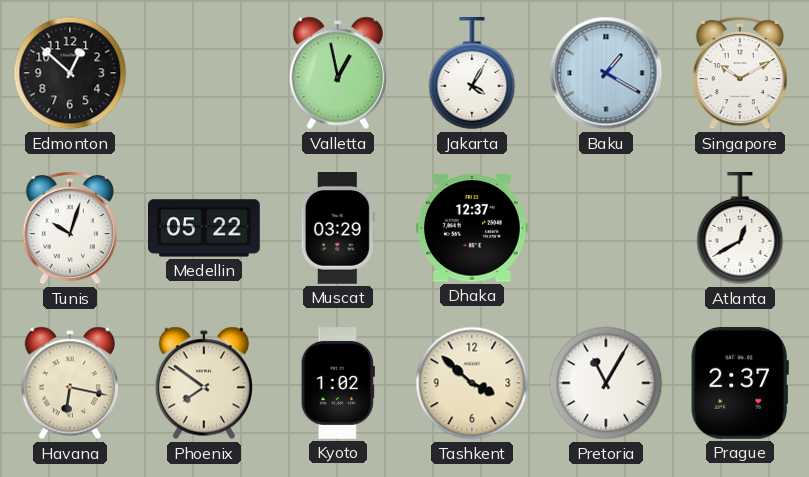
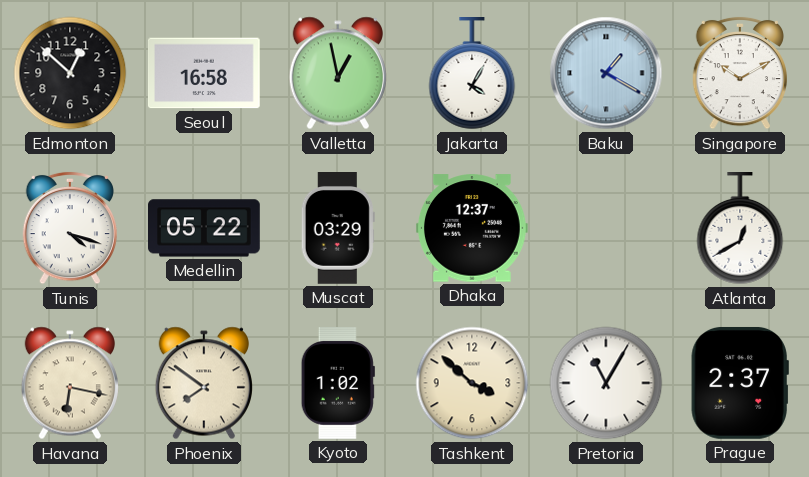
Seoul: none -> 16:58
Tunis: 10:03 -> 4:18
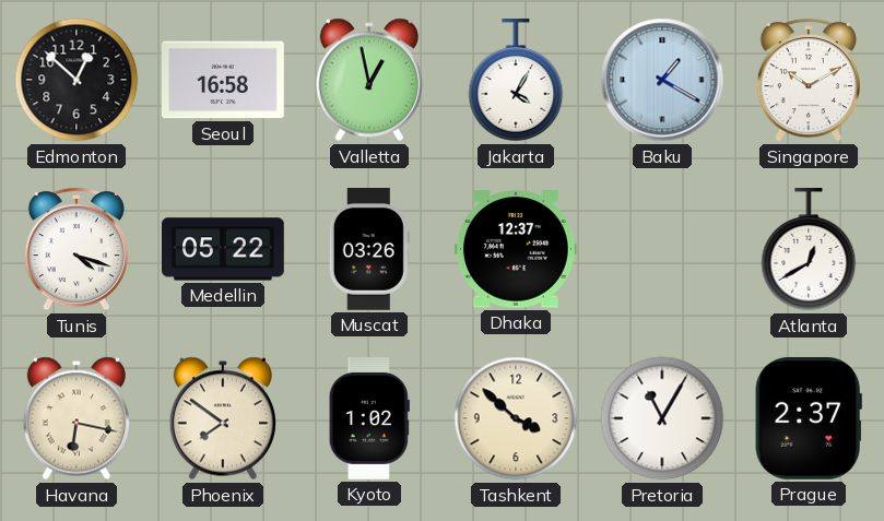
Muscat: 03:29 -> 03:26
